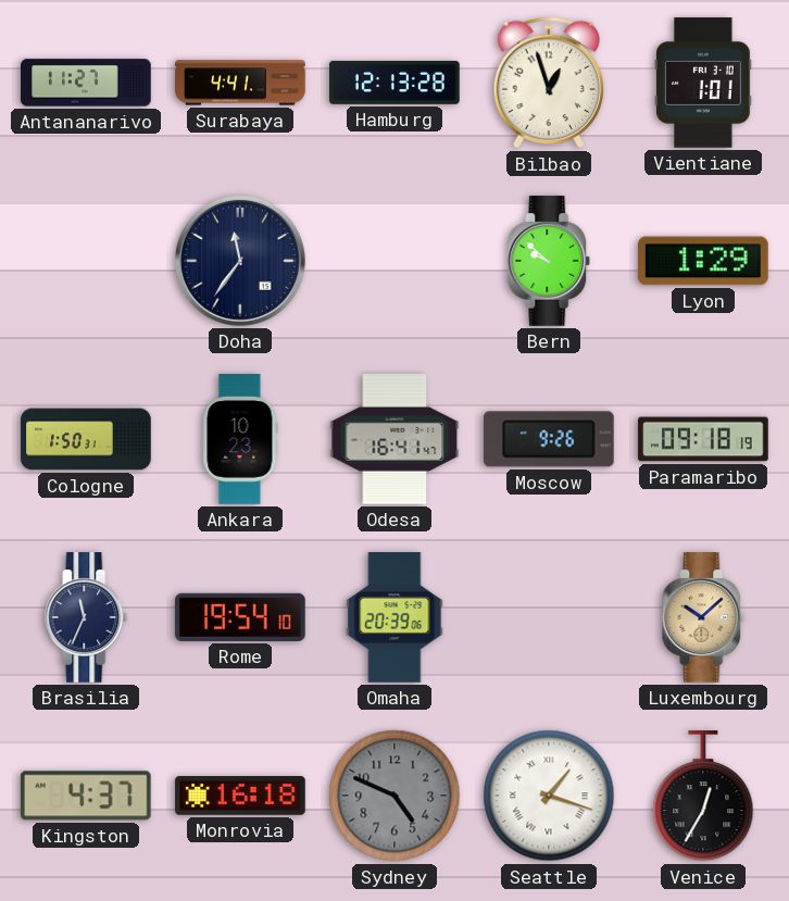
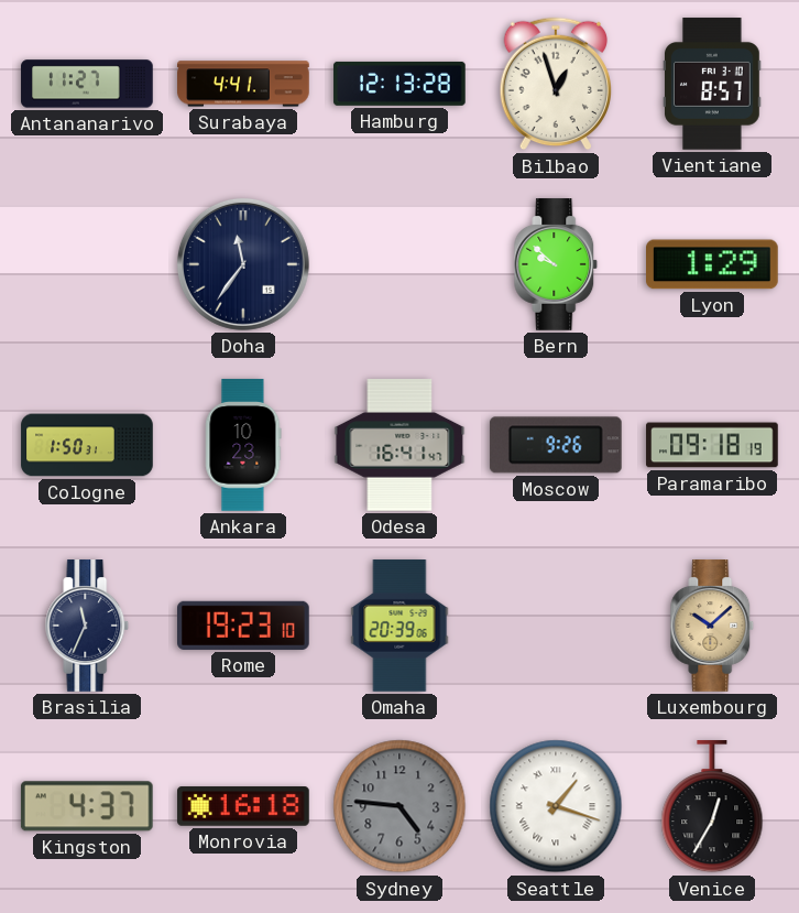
Vientiane: 1:01 -> 8:57
Rome: 19:54 -> 19:23
Sydney: 4:49 -> 4:46
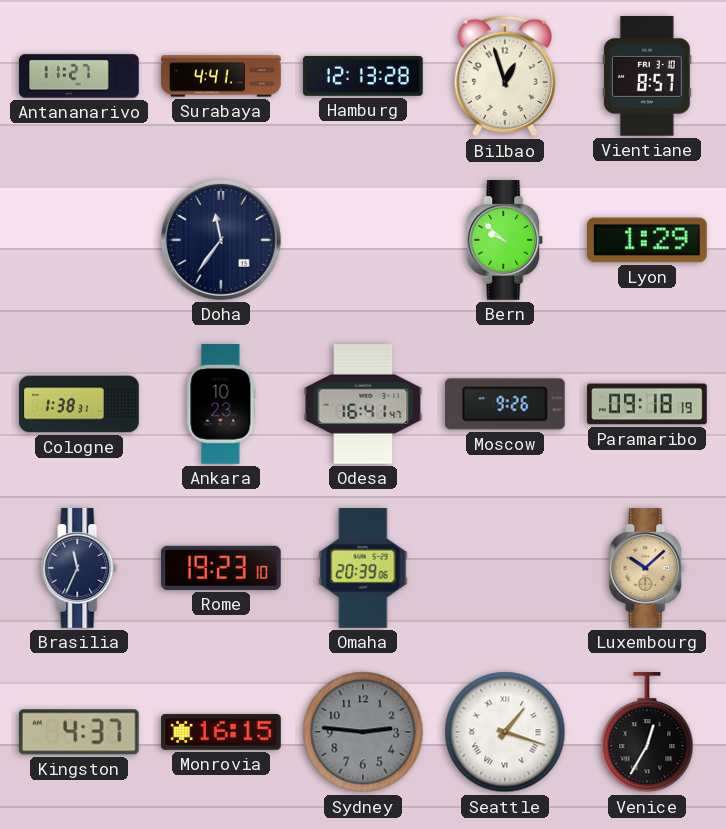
Cologne: 1:50 -> 1:38
Monrovia: 16:18 -> 16:15
Sydney: 4:46 -> 2:46
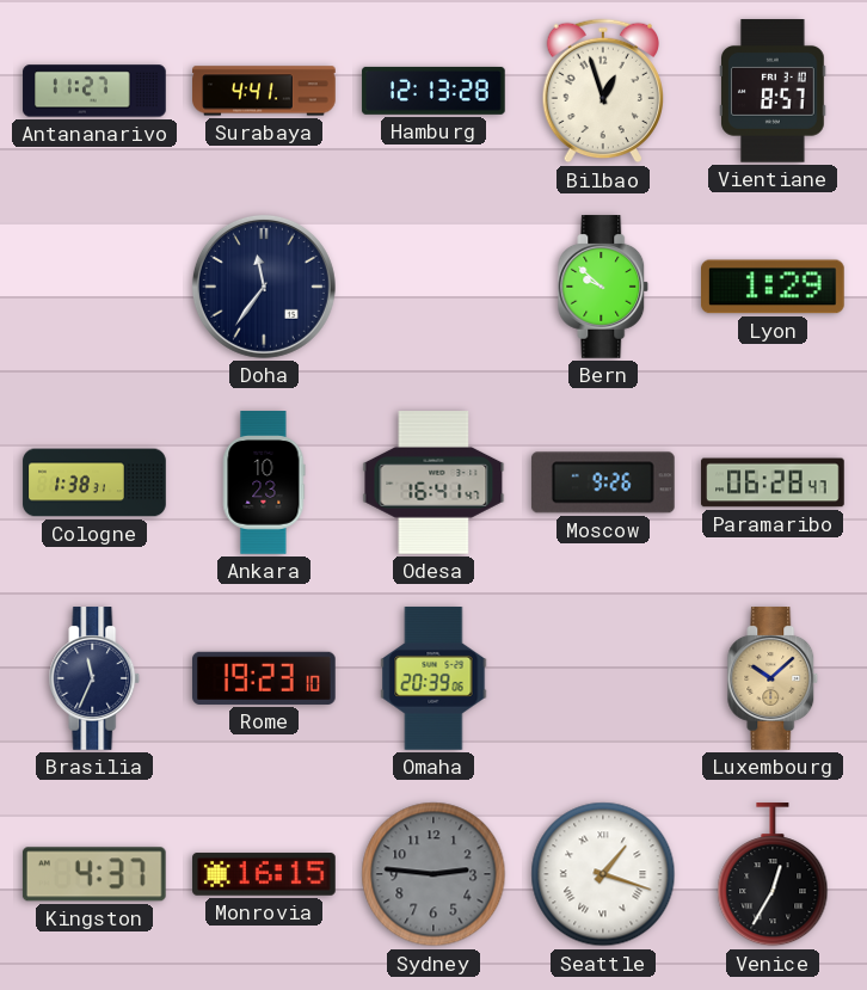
Paramaribo: 09:18 -> 06:28
